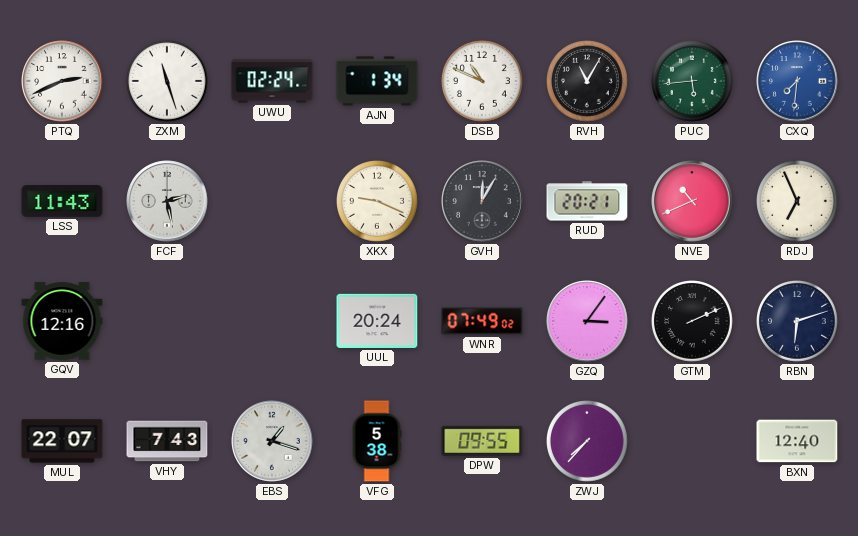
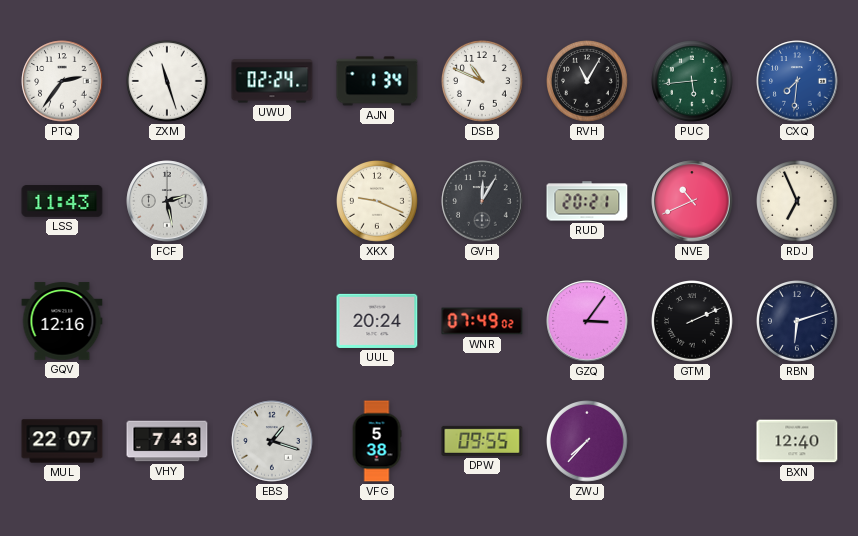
PTQ: 2:41 -> 2:36
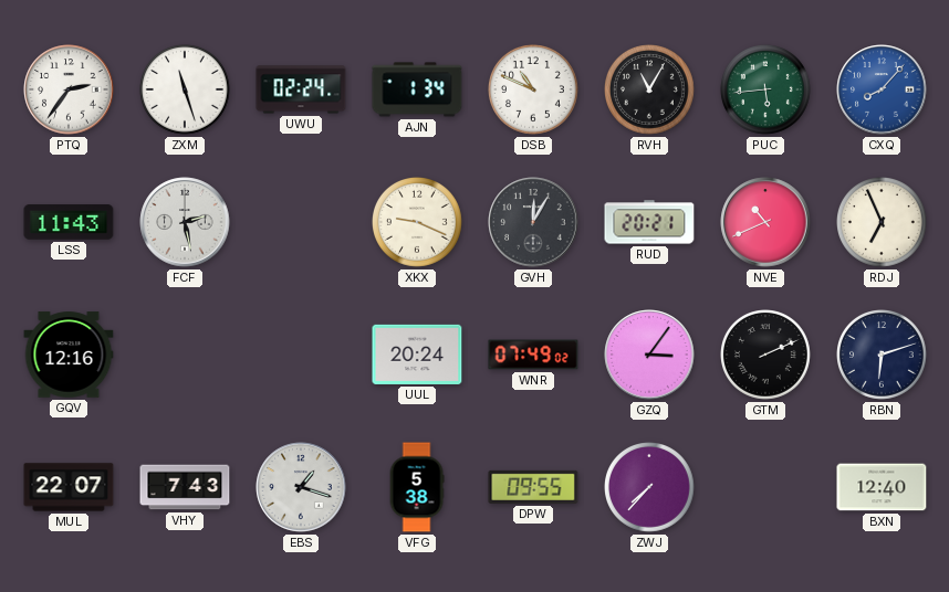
CXQ: 7:31 -> 8:07
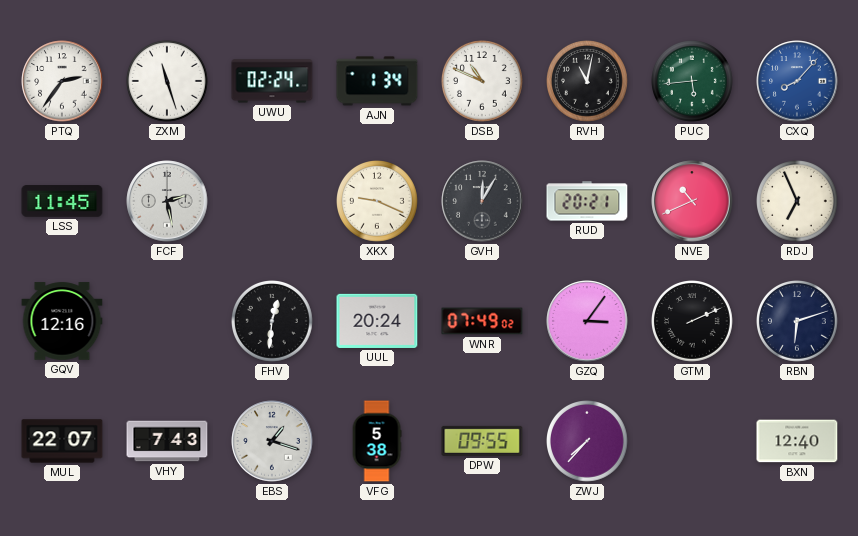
RVH: 11:05 -> 11:02
LSS: 11:43 -> 11:45
FHV: none -> 12:31
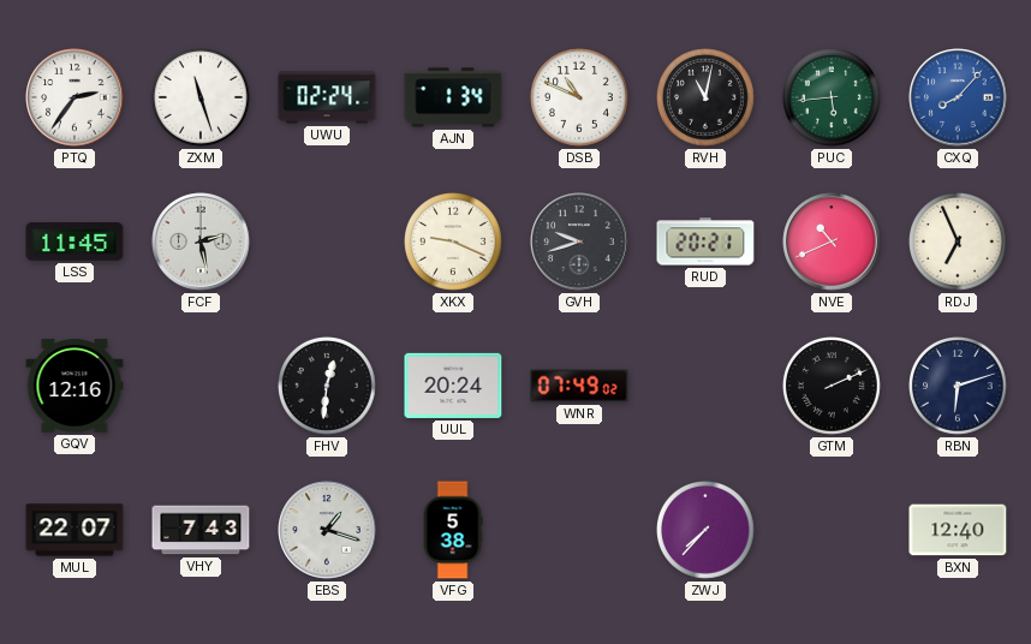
GVH: 12:05 -> 9:42
GZQ: 3:06 -> none
DPW: 09:55 -> none
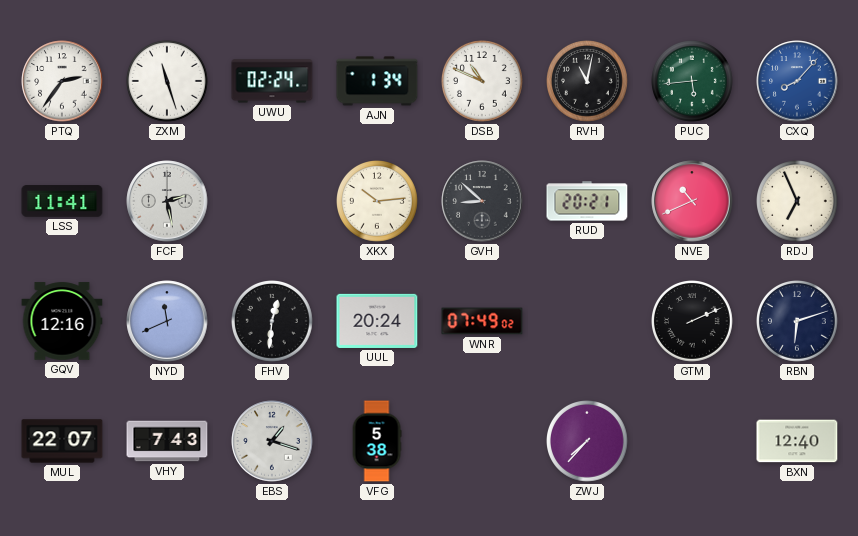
LSS: 11:45 -> 11:41
XKX: 9:19 -> 10:14
GVH: 9:42 -> 8:52
NYD: none -> 11:41
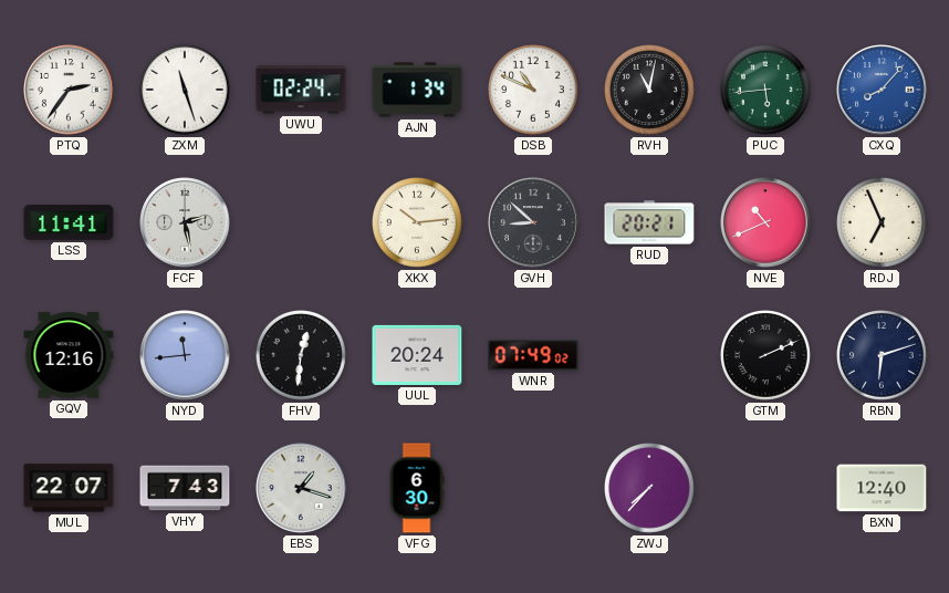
NYD: 11:41 -> 11:44
VFG: 5:38 -> 6:30
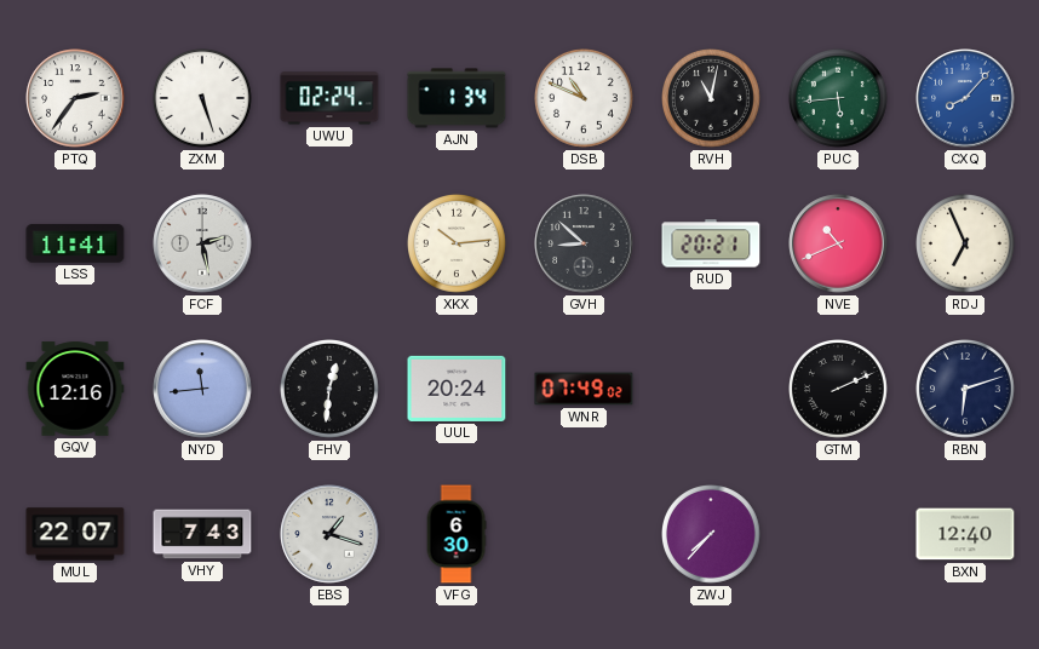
ZXM: 11:27 -> 5:27
